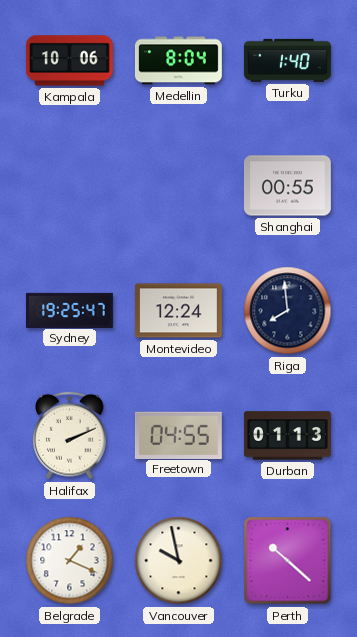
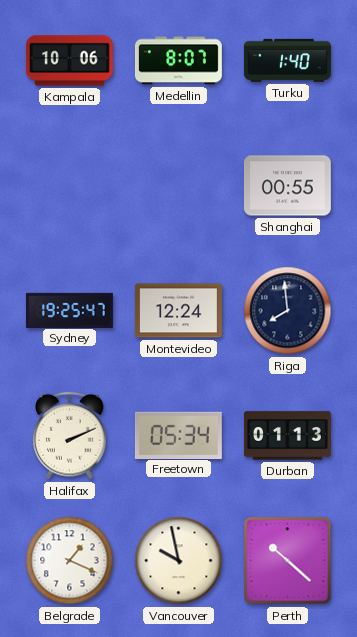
Medellin: 8:04 -> 8:07
Freetown: 04:55 -> 05:34
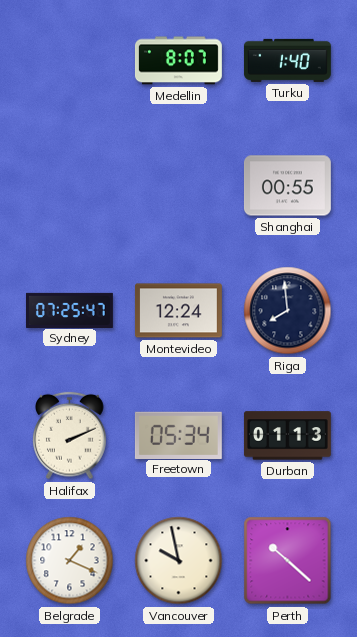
Kampala: 10:06 -> none
Sydney: 19:25 -> 07:25
